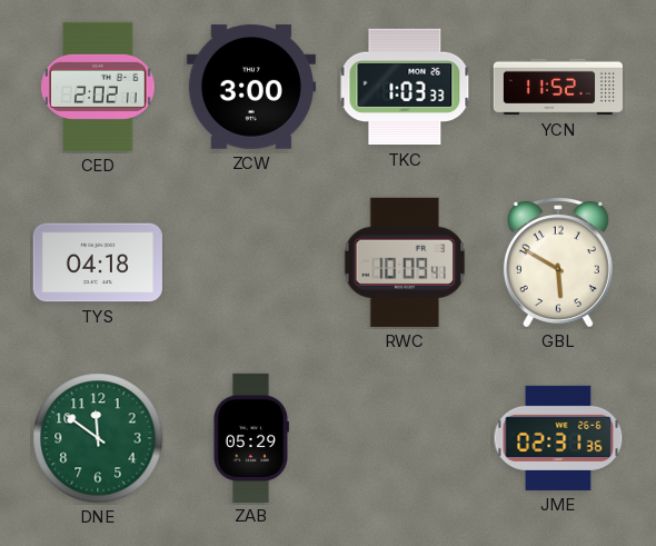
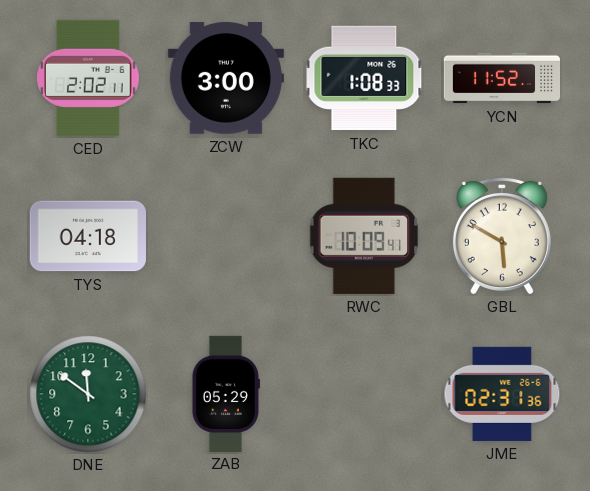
TKC: 1:03 -> 1:08
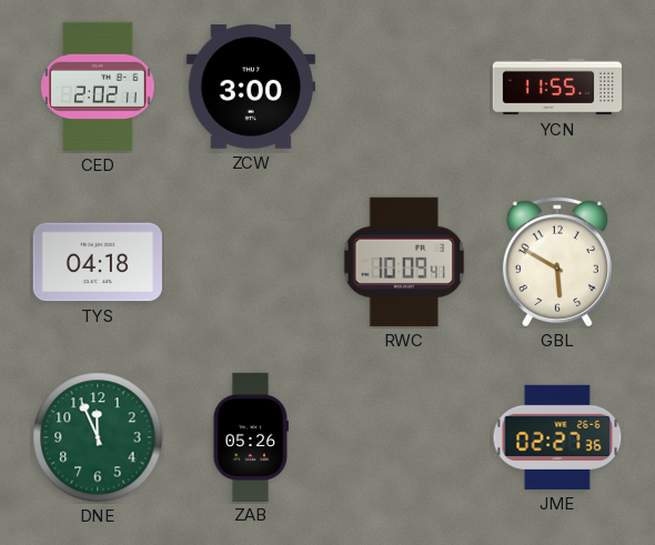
TKC: 1:08 -> none
YCN: 11:52 -> 11:55
DNE: 11:51 -> 11:56
ZAB: 05:29 -> 05:26
JME: 02:31 -> 02:27
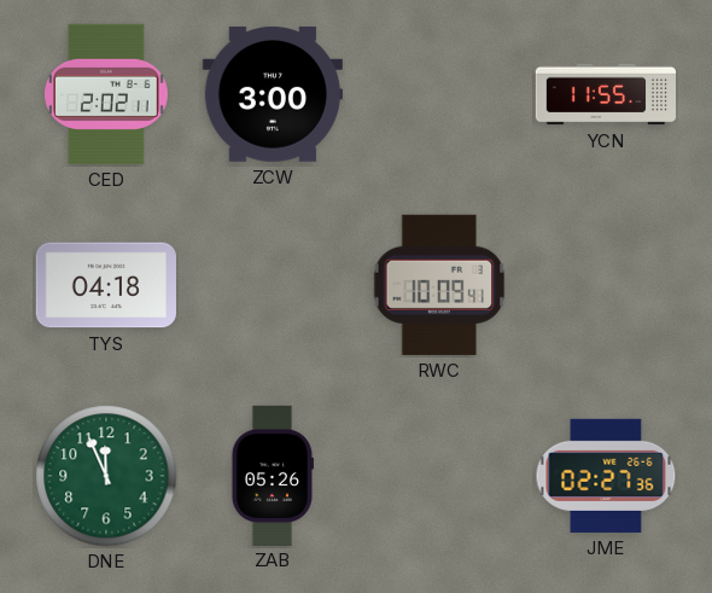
GBL: 5:50 -> none
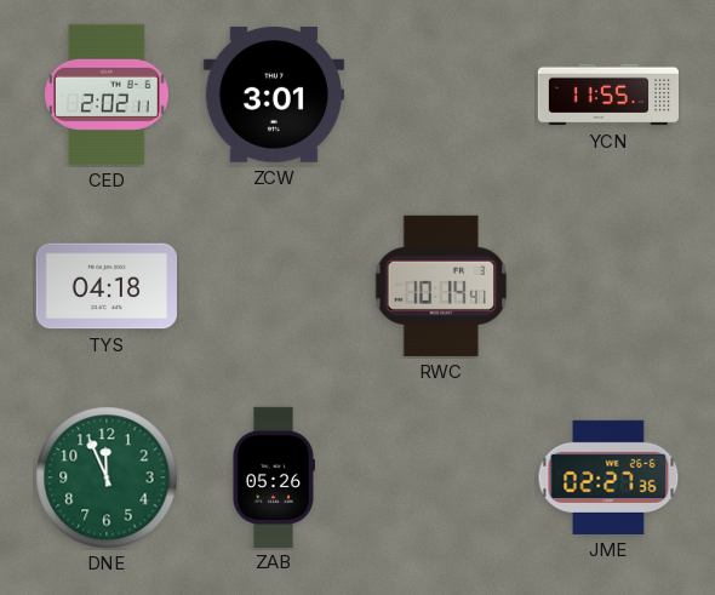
ZCW: 3:00 -> 3:01
RWC: 10:09 -> 10:14
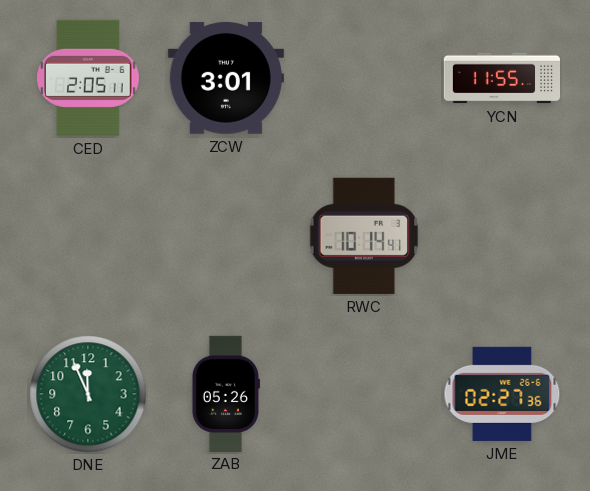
CED: 2:02 -> 2:05
TYS: 04:18 -> none
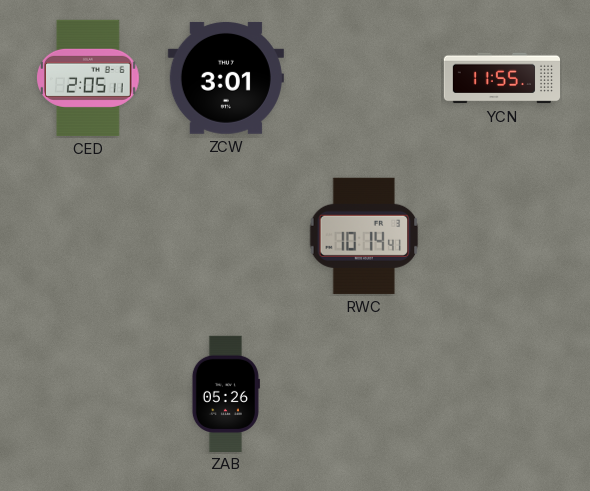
DNE: 11:56 -> none
JME: 02:27 -> none
